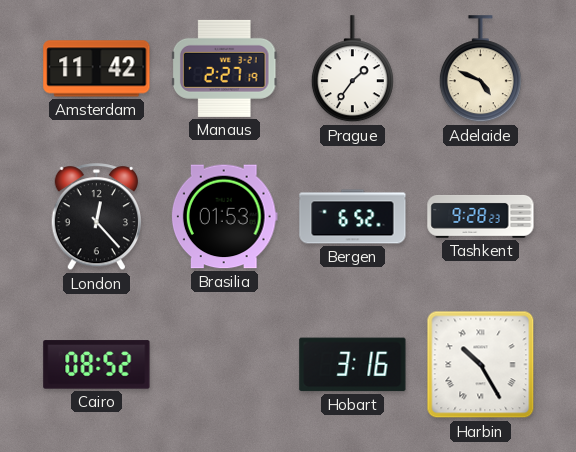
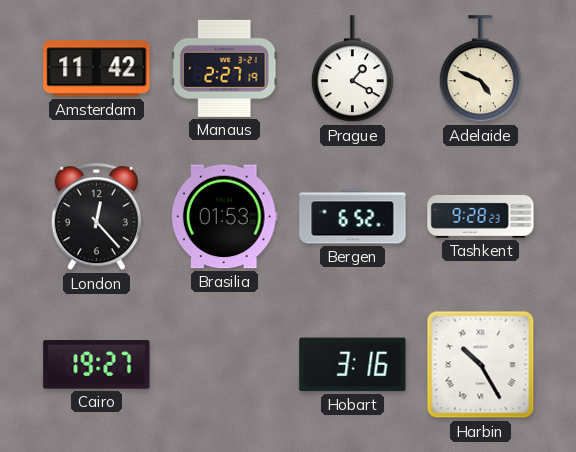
Prague: 1:36 -> 1:20
Cairo: 08:52 -> 19:27
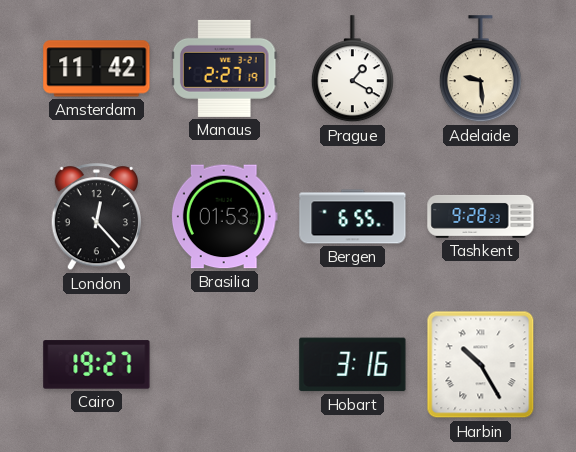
Adelaide: 4:49 -> 9:29
Bergen: 6:52 -> 6:55
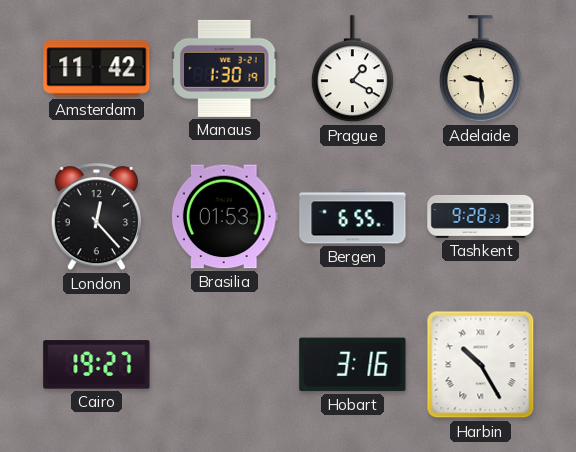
Manaus: 2:27 -> 1:30
